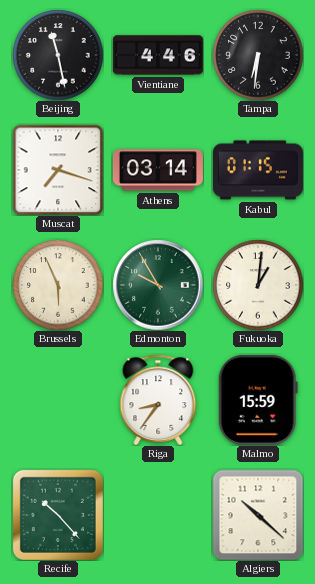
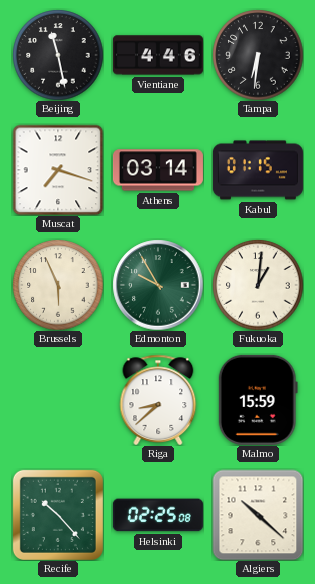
Riga: 8:36 -> 8:38
Helsinki: none -> 02:25
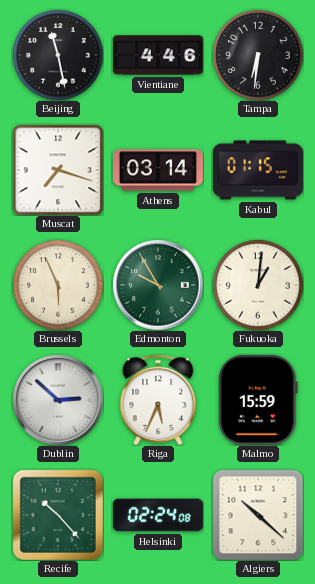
Dublin: none -> 2:52
Riga: 8:38 -> 5:34
Helsinki: 02:25 -> 02:24
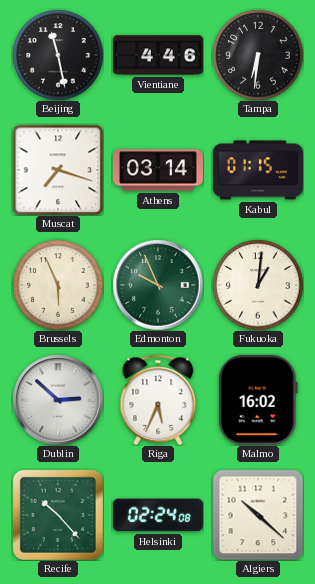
Edmonton: 9:55 -> 9:56
Malmo: 15:59 -> 16:02
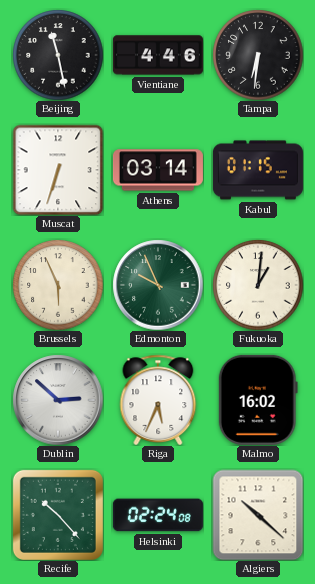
Muscat: 7:18 -> 6:33
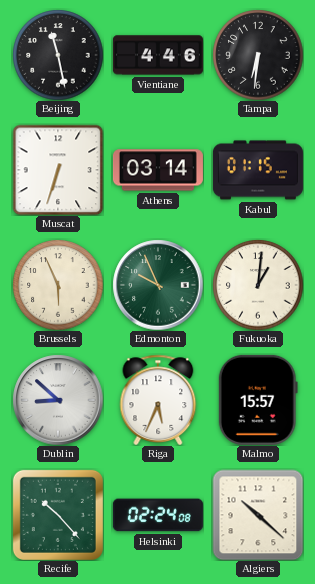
Dublin: 2:52 -> 8:52
Malmo: 16:02 -> 15:57
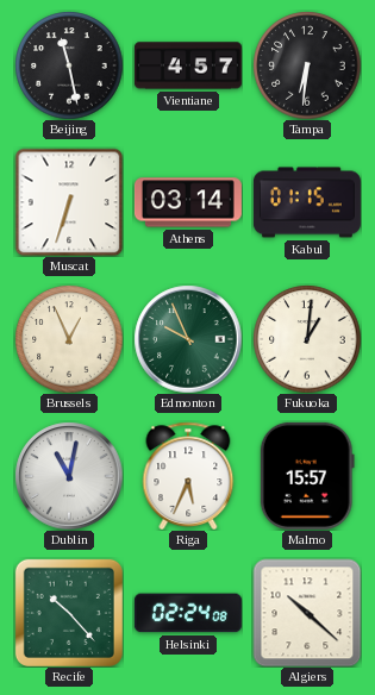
Vientiane: 4:46 -> 4:57
Brussels: 5:56 -> 12:56
Dublin: 8:52 -> 11:02
